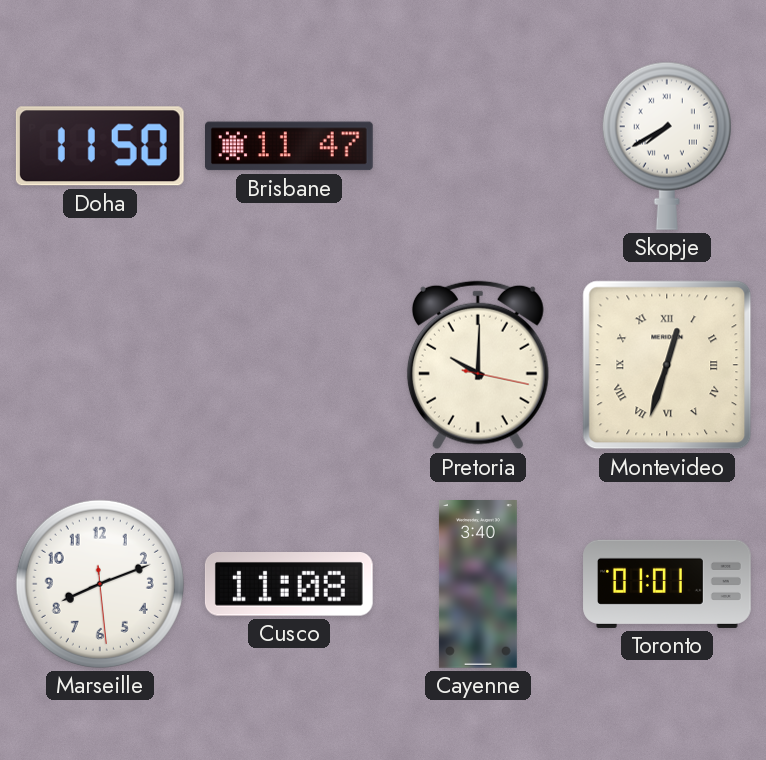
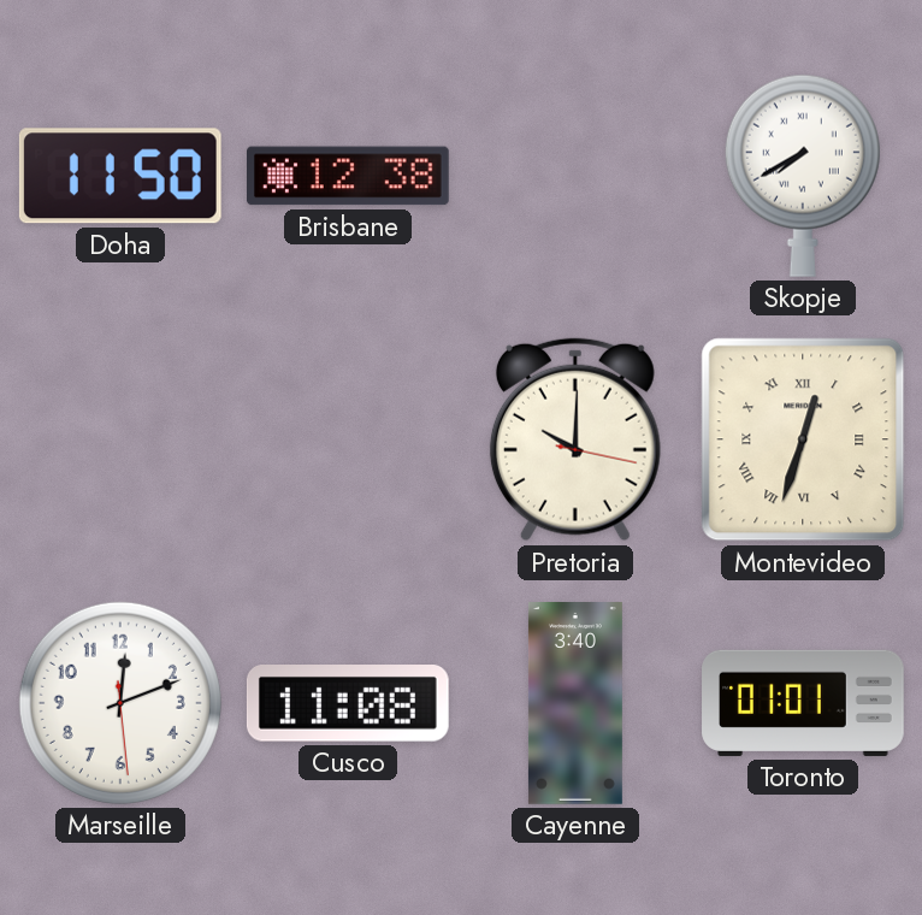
Brisbane: 11:47 -> 12:38
Marseille: 8:11 -> 12:11
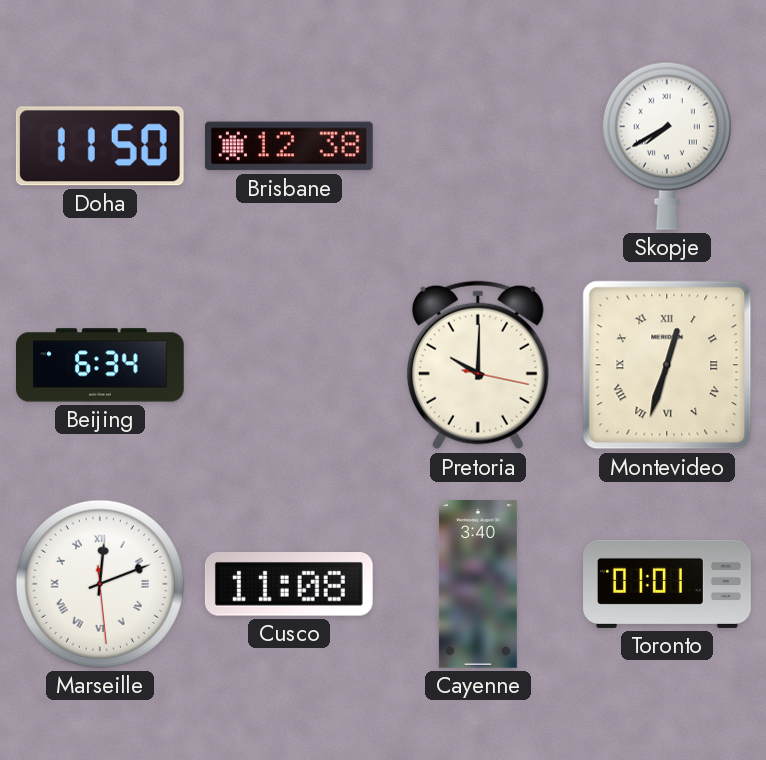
Beijing: none -> 6:34
Marseille numerals: Arabic -> Roman
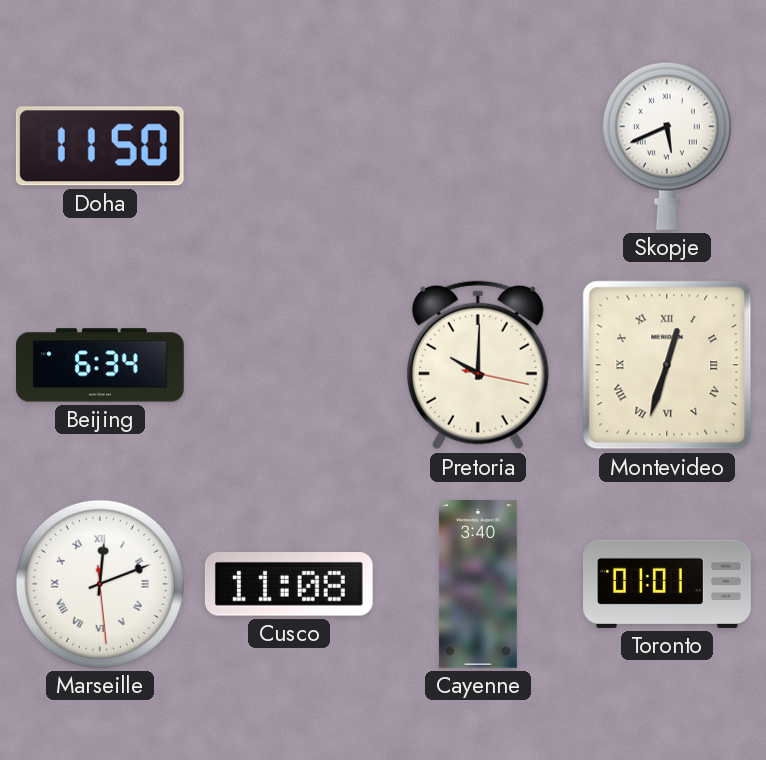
Brisbane: 12:38 -> none
Skopje: 7:40 -> 5:41
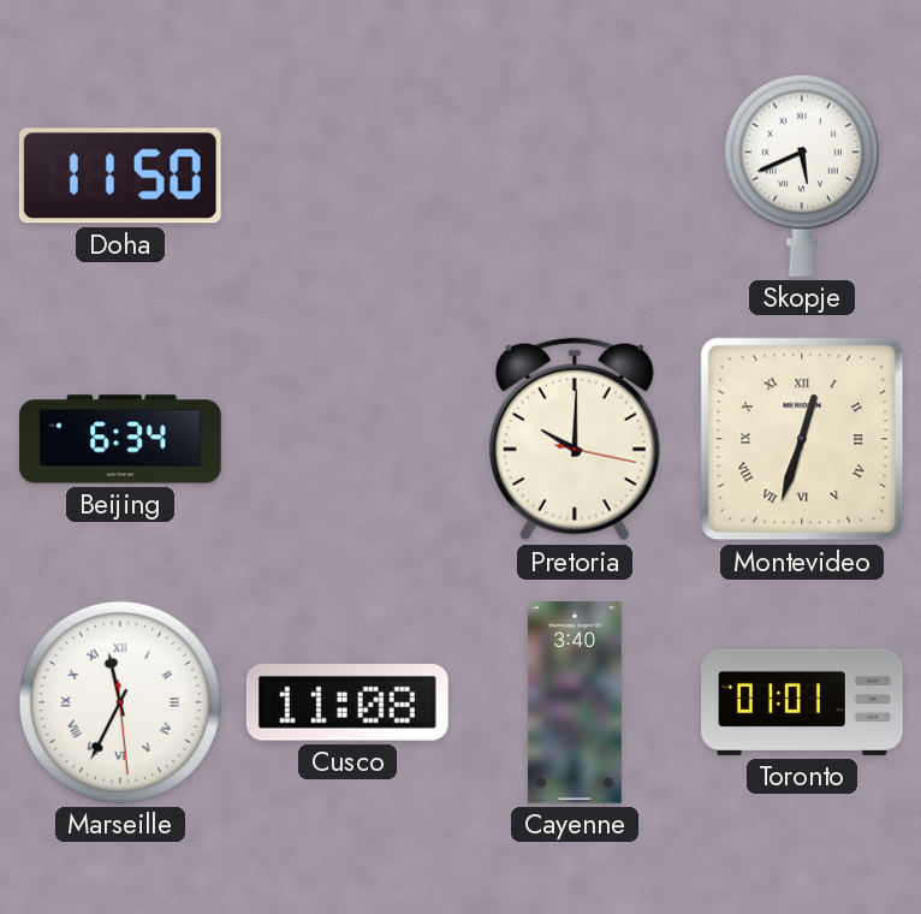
Marseille: 12:11 -> 11:34
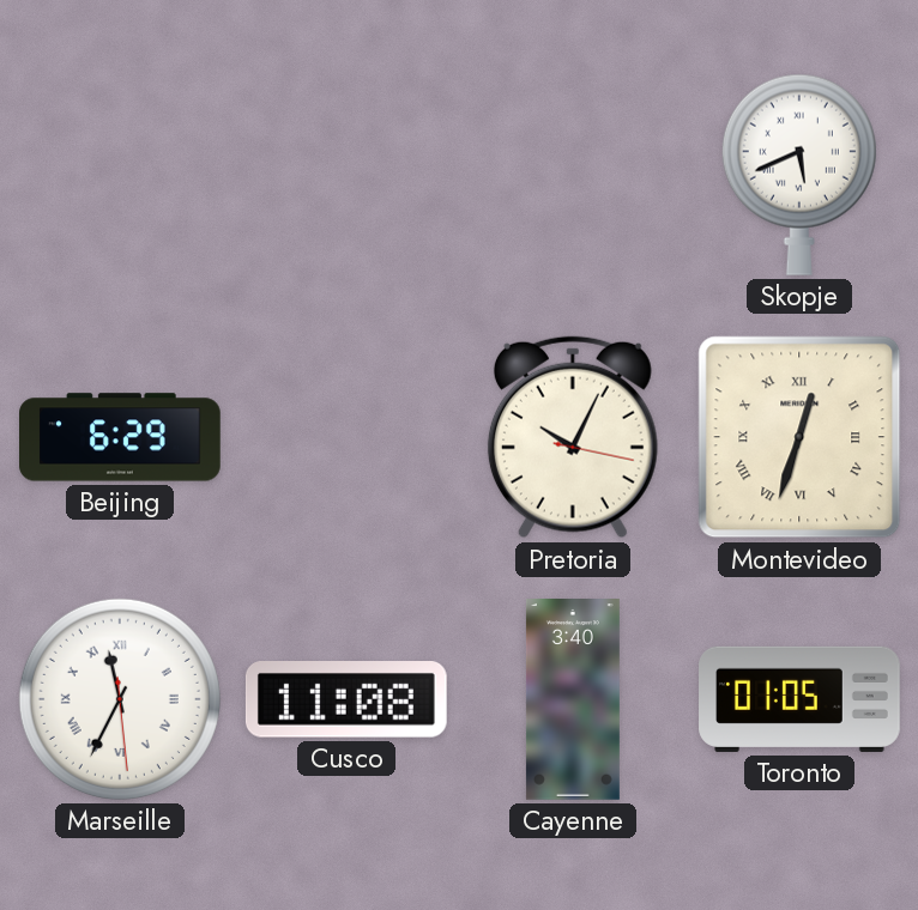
Doha: 11:50 -> none
Beijing: 6:34 -> 6:29
Pretoria: 10:00 -> 10:04
Toronto: 01:01 -> 01:05
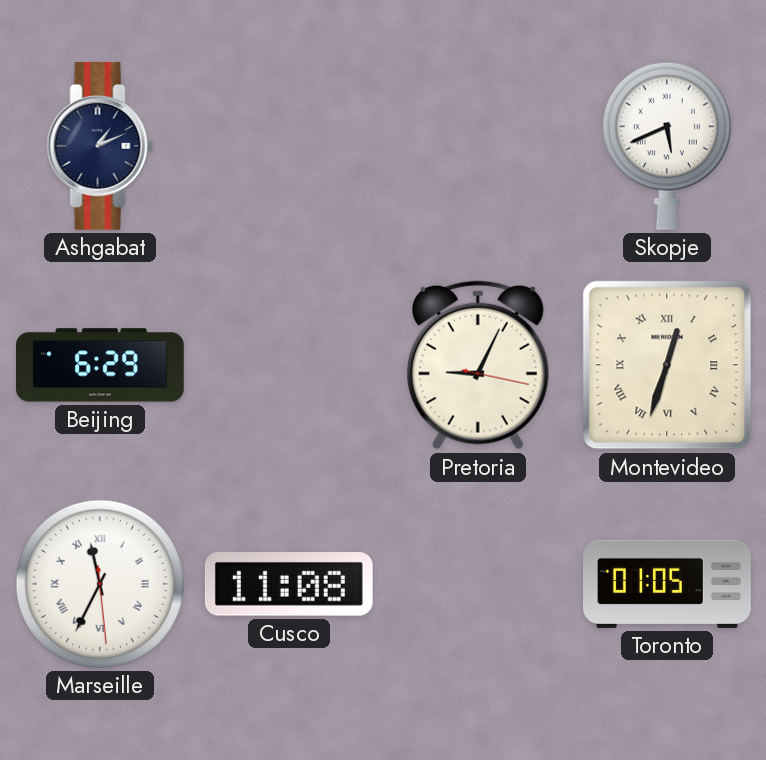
Ashgabat: none -> 1:11
Pretoria: 10:04 -> 9:04
Cayenne: 3:40 -> none
